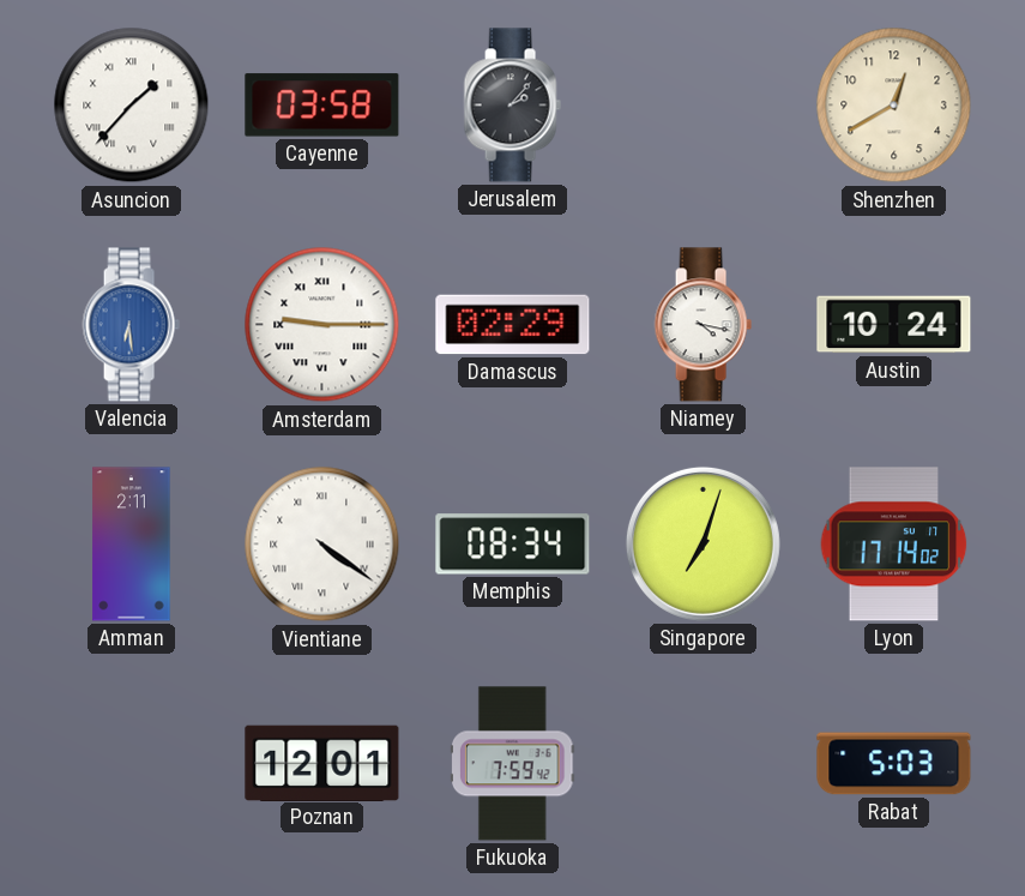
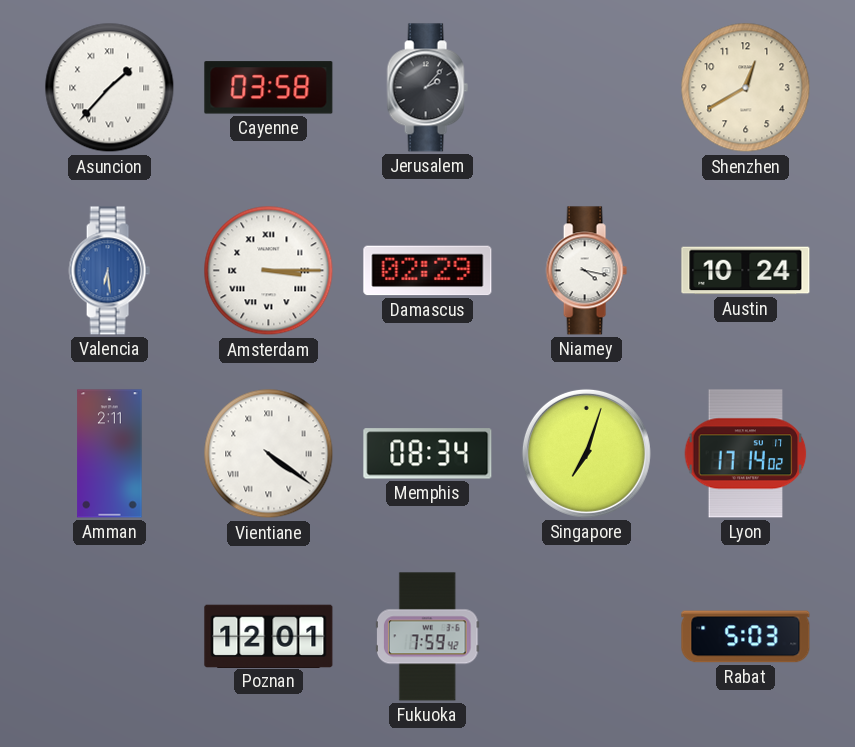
Amsterdam: 9:15 -> 3:15
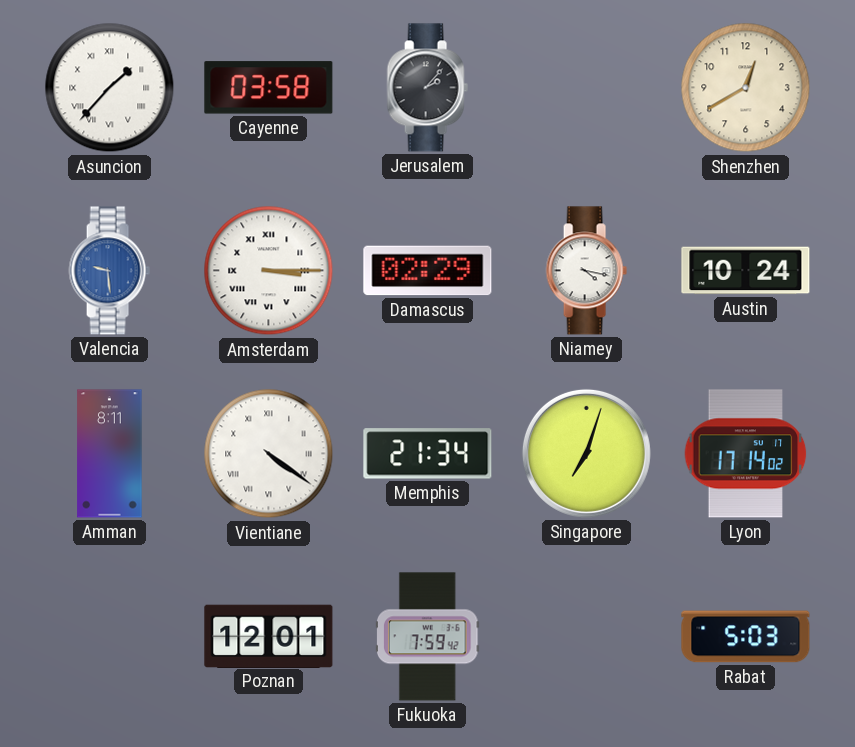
Valencia: 6:29 -> 9:29
Amman: 2:11 -> 8:11
Memphis: 08:34 -> 21:34
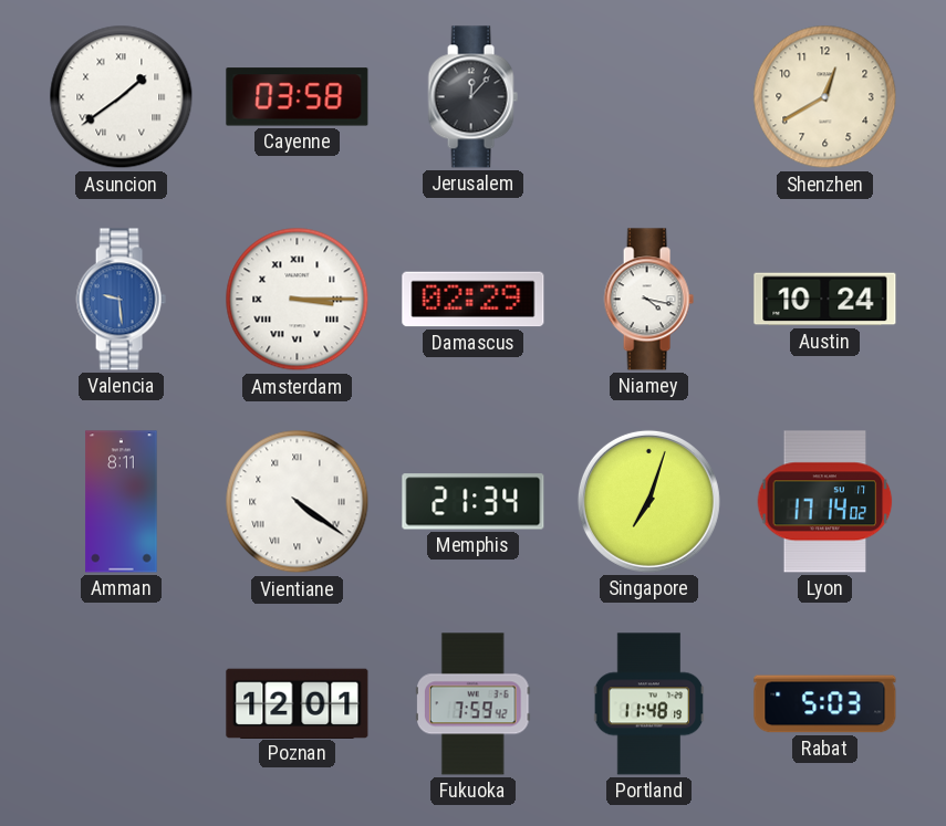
Asuncion: 1:37 -> 1:39
Jerusalem: 2:07 -> 12:07
Portland: none -> 11:48
